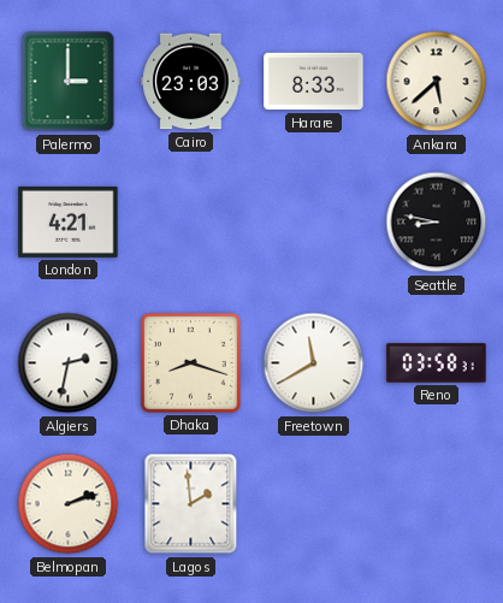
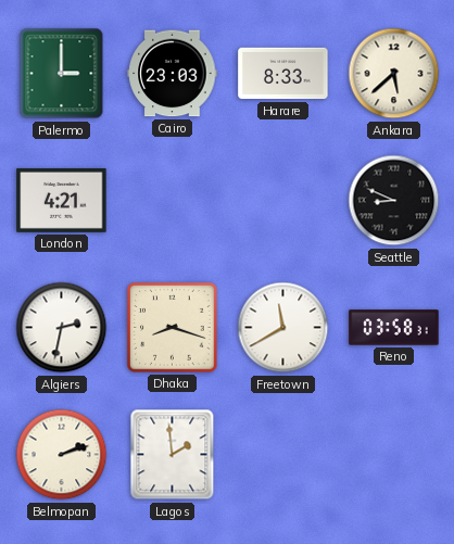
Seattle: 8:47 -> 8:49
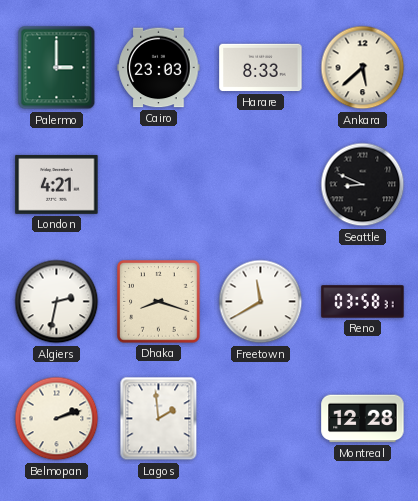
Montreal: none -> 12:28
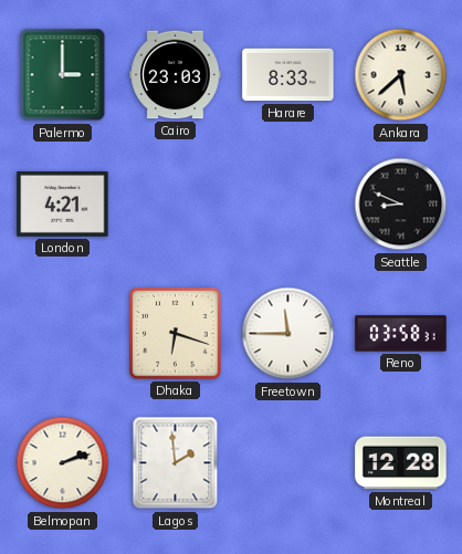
Algiers: 2:32 -> none
Dhaka: 8:18 -> 6:18
Freetown: 11:40 -> 11:45
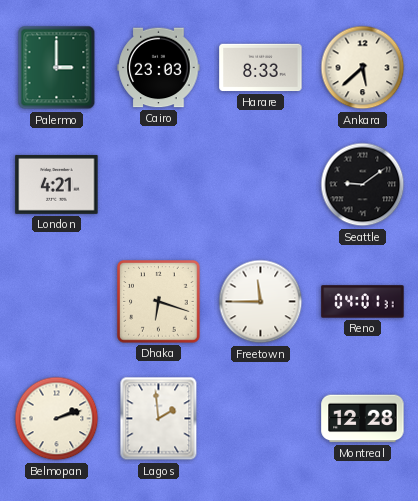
Seattle: 8:49 -> 9:09
Reno: 03:58 -> 04:01
